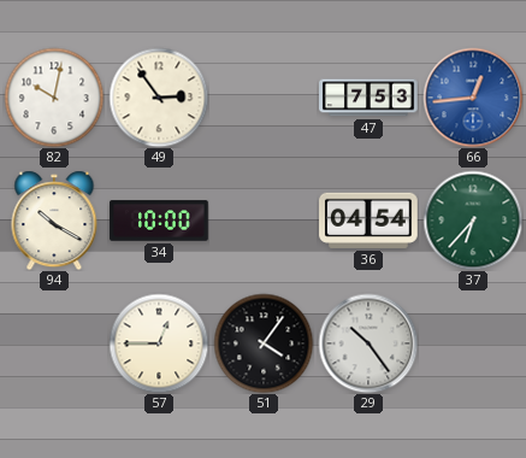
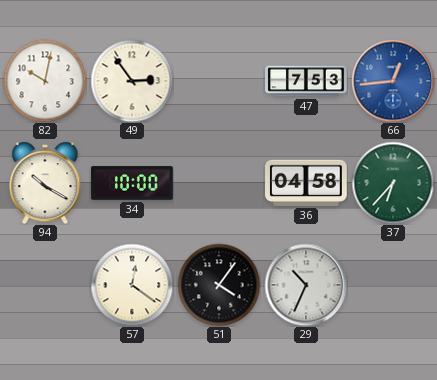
36: 04:54 -> 04:58
57: 12:45 -> 12:21
29: 10:24 -> 10:34
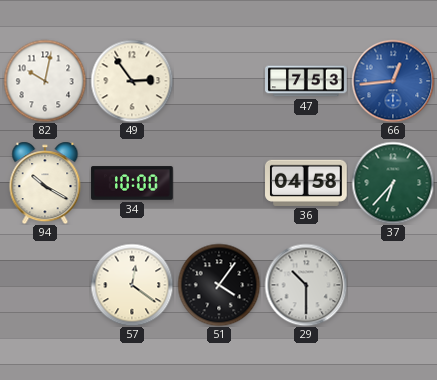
29: 10:34 -> 10:30
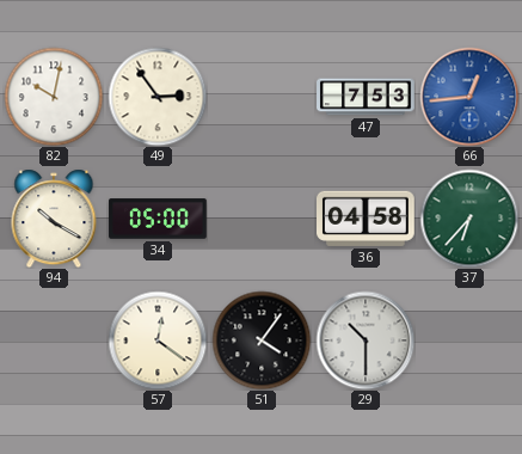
34: 10:00 -> 05:00
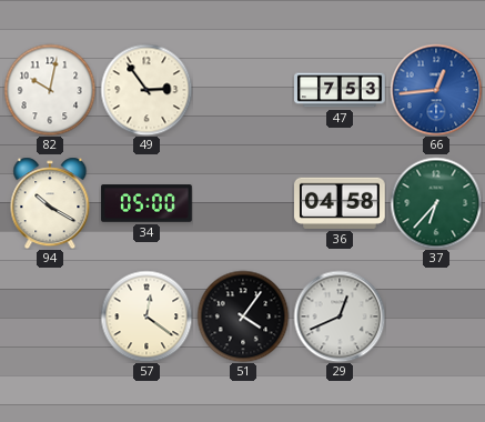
29: 10:30 -> 12:41
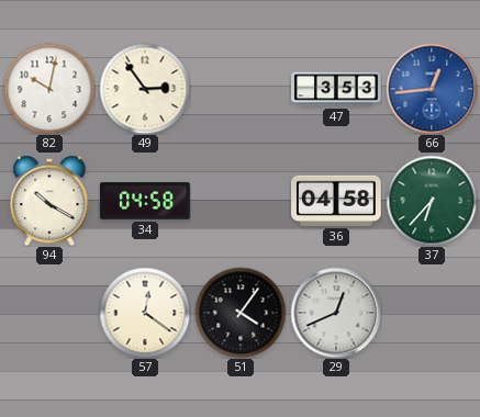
47: 7:53 -> 3:53
34: 05:00 -> 04:58
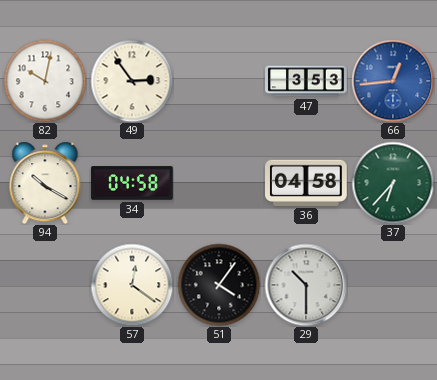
29: 12:41 -> 10:30
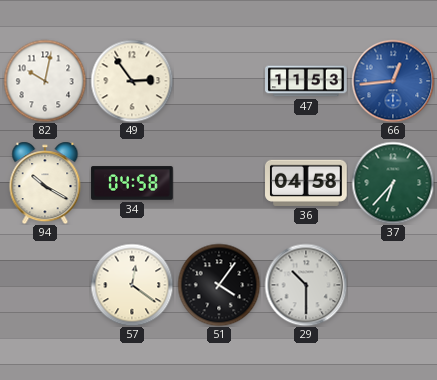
47: 3:53 -> 11:53
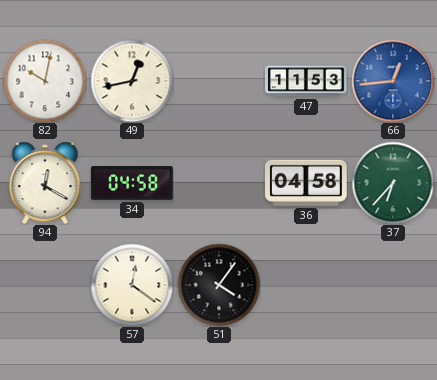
49: 2:54 -> 12:43
94: 10:20 -> 12:20
29: 10:30 -> none
